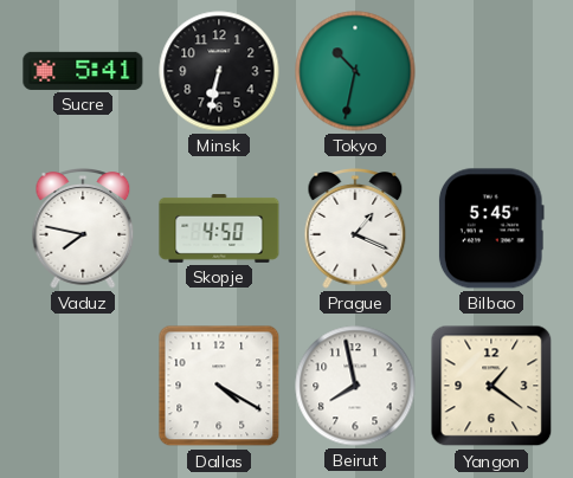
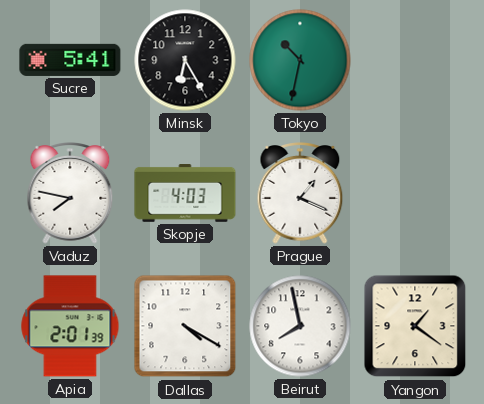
Minsk: 6:32 -> 6:25
Skopje: 4:50 -> 4:03
Bilbao: 5:45 -> none
Apia: none -> 2:01
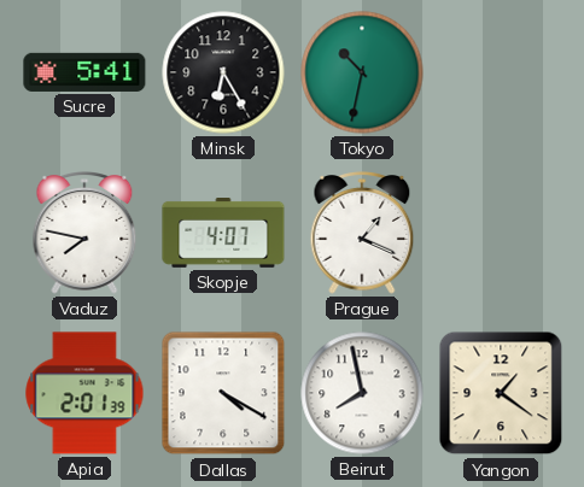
Skopje: 4:03 -> 4:07
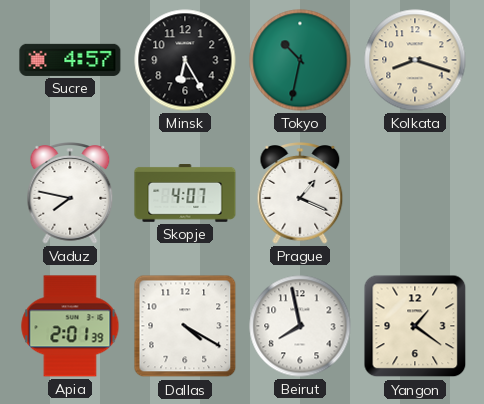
Sucre: 5:41 -> 4:57
Kolkata: none -> 8:18
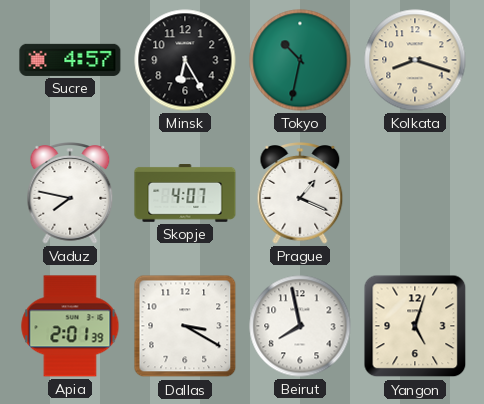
Dallas: 4:20 -> 3:20
Yangon: 1:21 -> 5:03
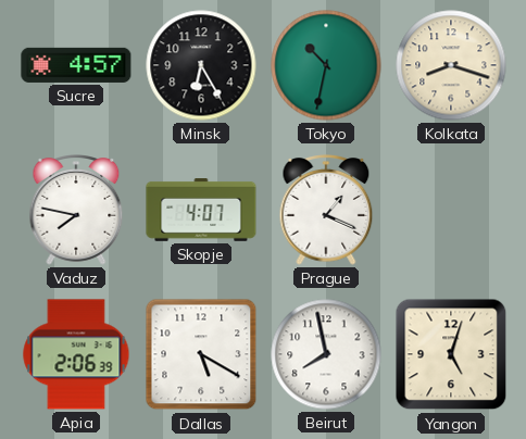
Apia: 2:01 -> 2:06
Dallas: 3:20 -> 5:20
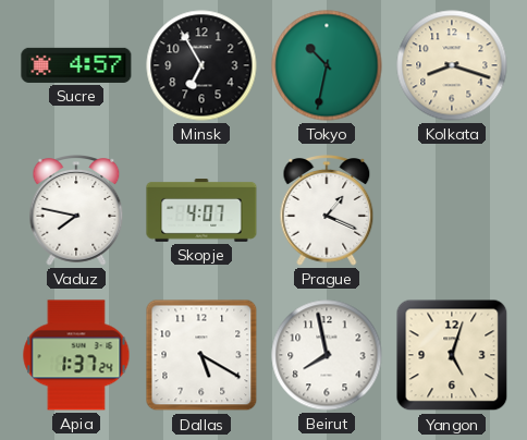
Minsk: 6:25 -> 6:55
Apia: 2:06 -> 1:37
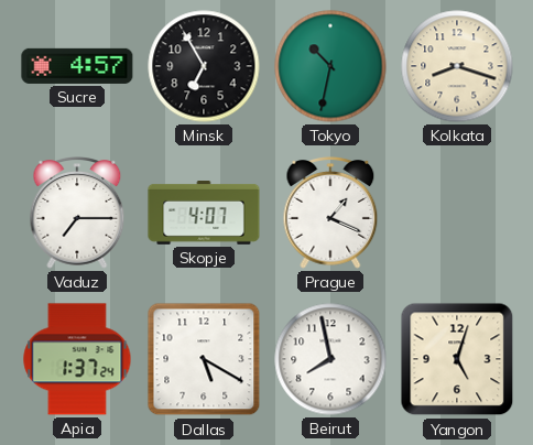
Vaduz: 7:47 -> 7:15
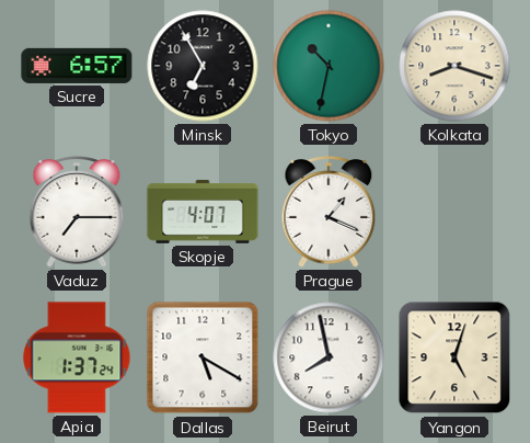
Sucre: 4:57 -> 6:57
